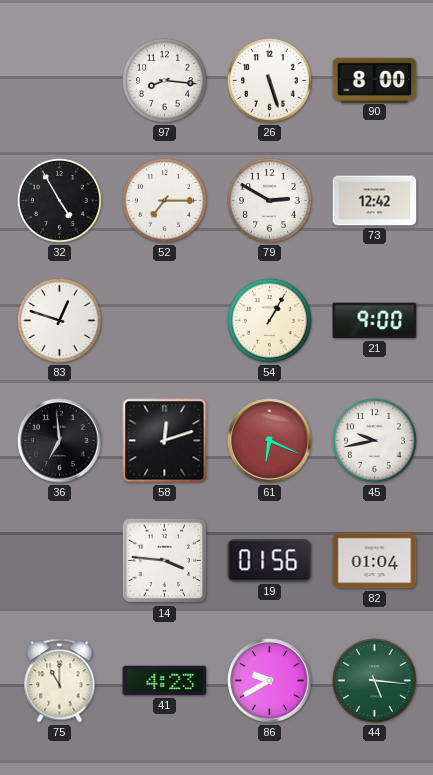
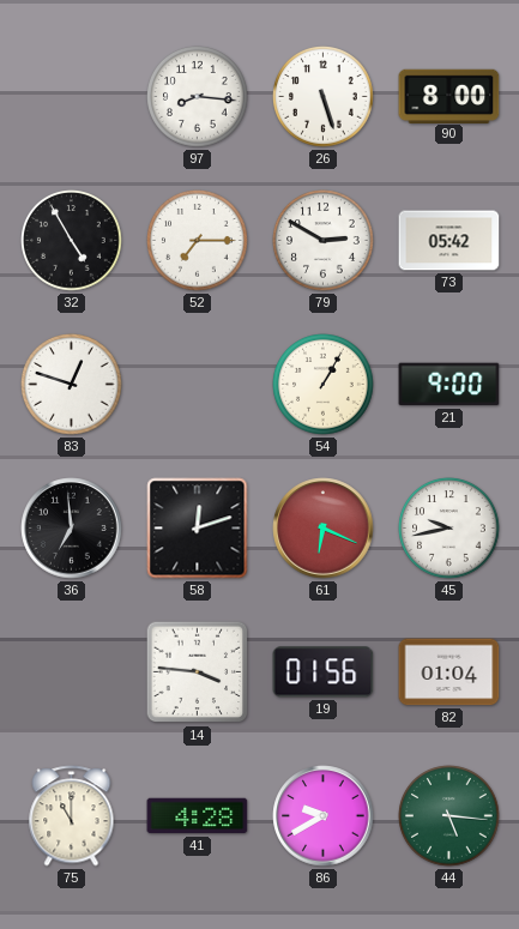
73: 12:42 -> 05:42
41: 4:23 -> 4:28
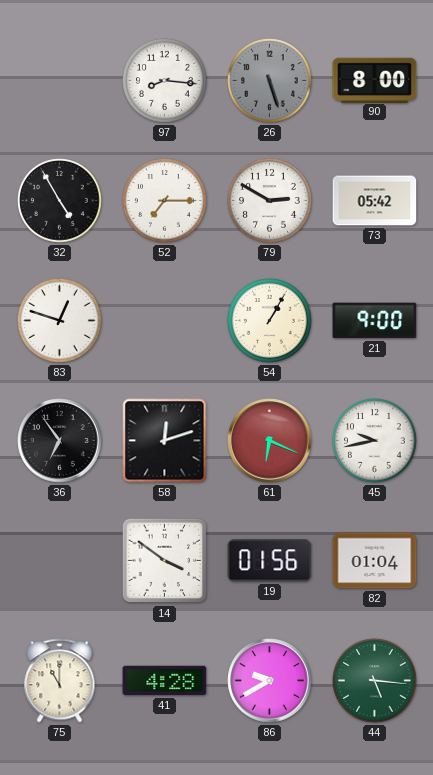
26 dial: white -> grey
36: 6:59 -> 6:54
14: 3:46 -> 3:51
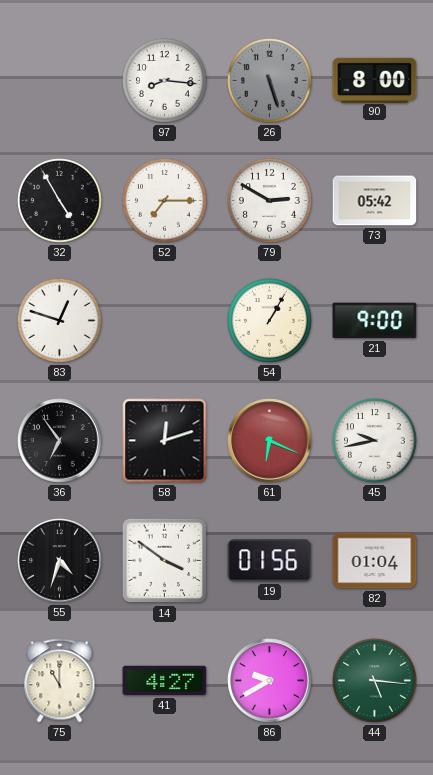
55: none -> 4:33
41: 4:28 -> 4:27
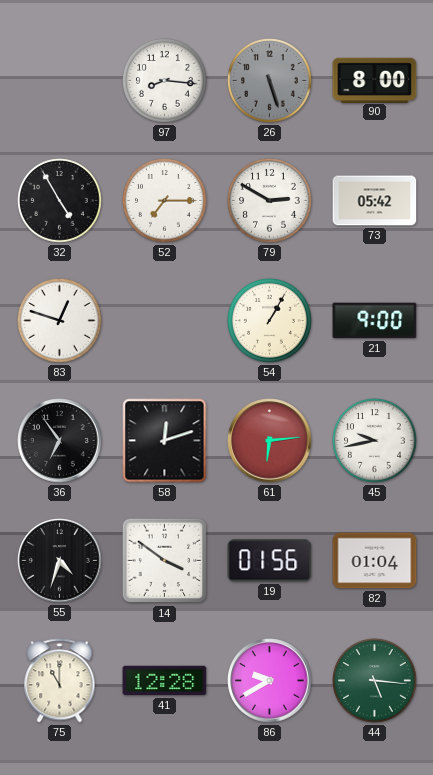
61: 6:19 -> 6:14
41: 4:27 -> 12:28
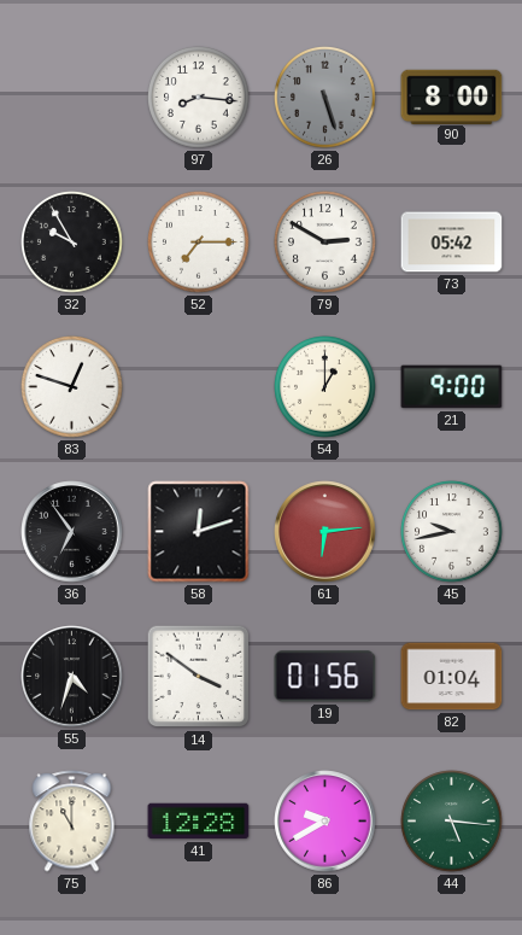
32: 4:55 -> 9:55
54: 1:05 -> 1:00
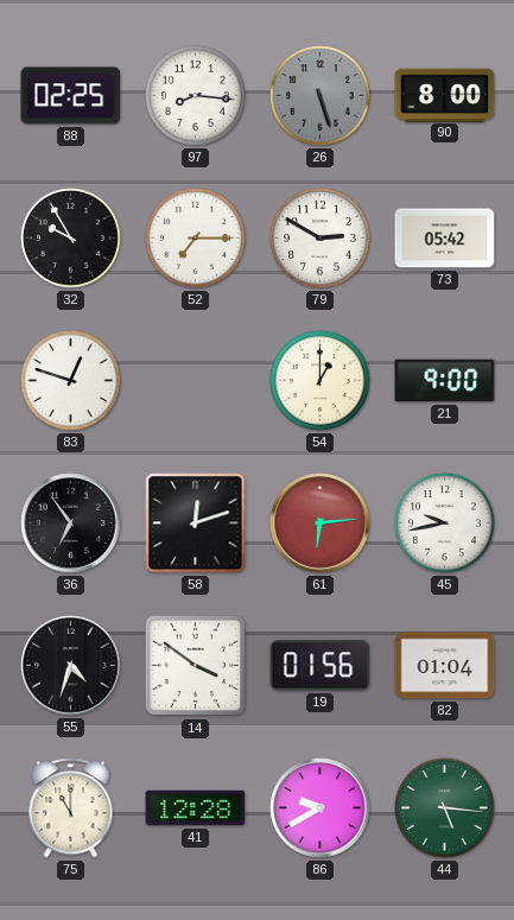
88: none -> 02:25
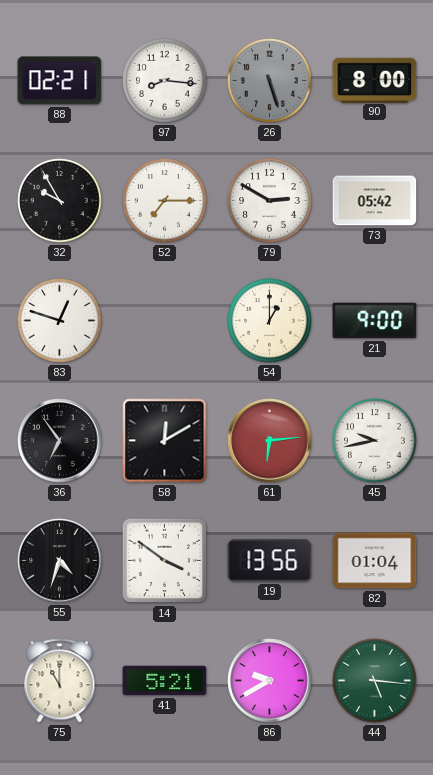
88: 02:25 -> 02:21
58: 12:12 -> 12:10
19: 01:56 -> 13:56
41: 12:28 -> 5:21
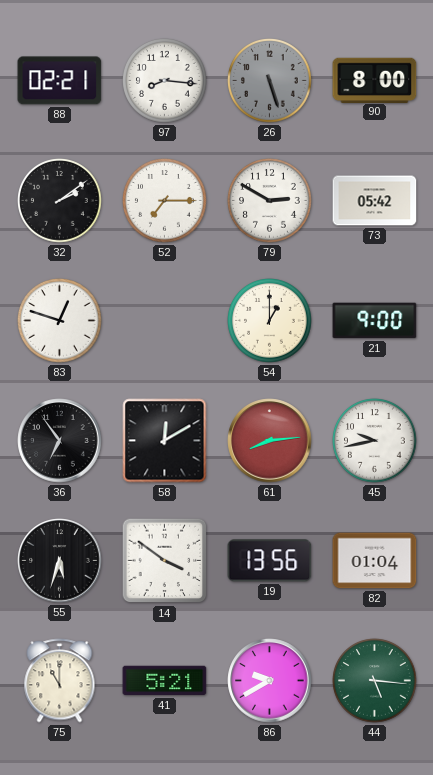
32: 9:55 -> 2:09
61: 6:14 -> 8:14
55: 4:33 -> 5:33
